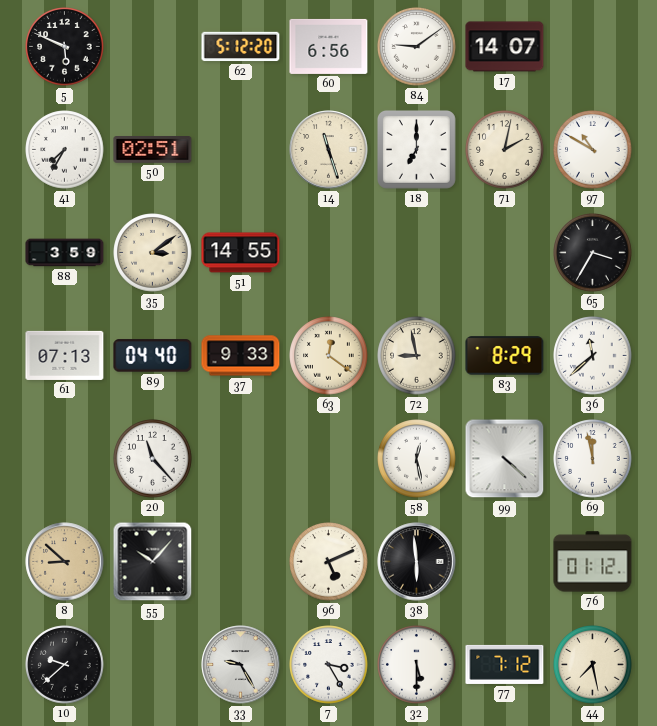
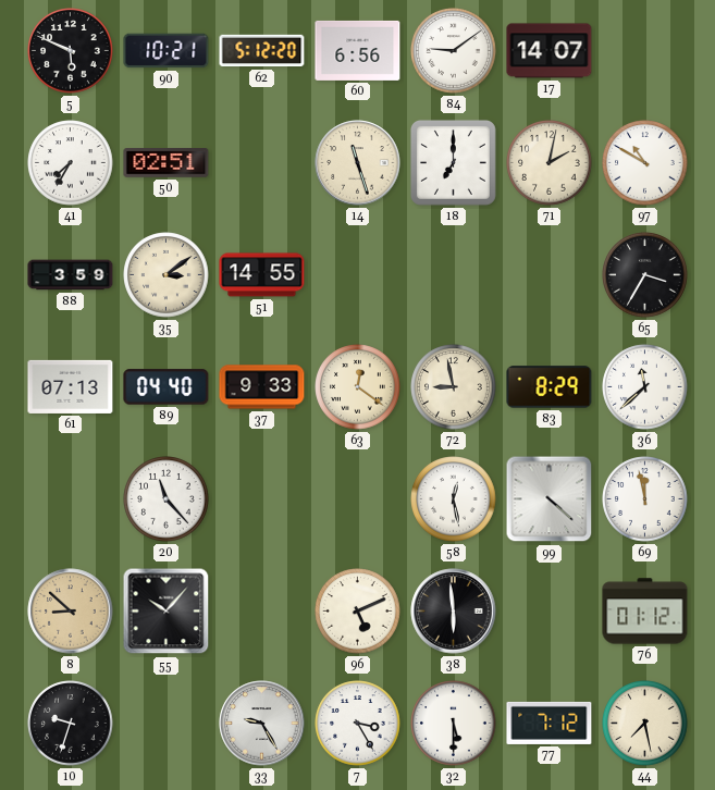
90: none -> 10:21
10: 9:38 -> 9:33
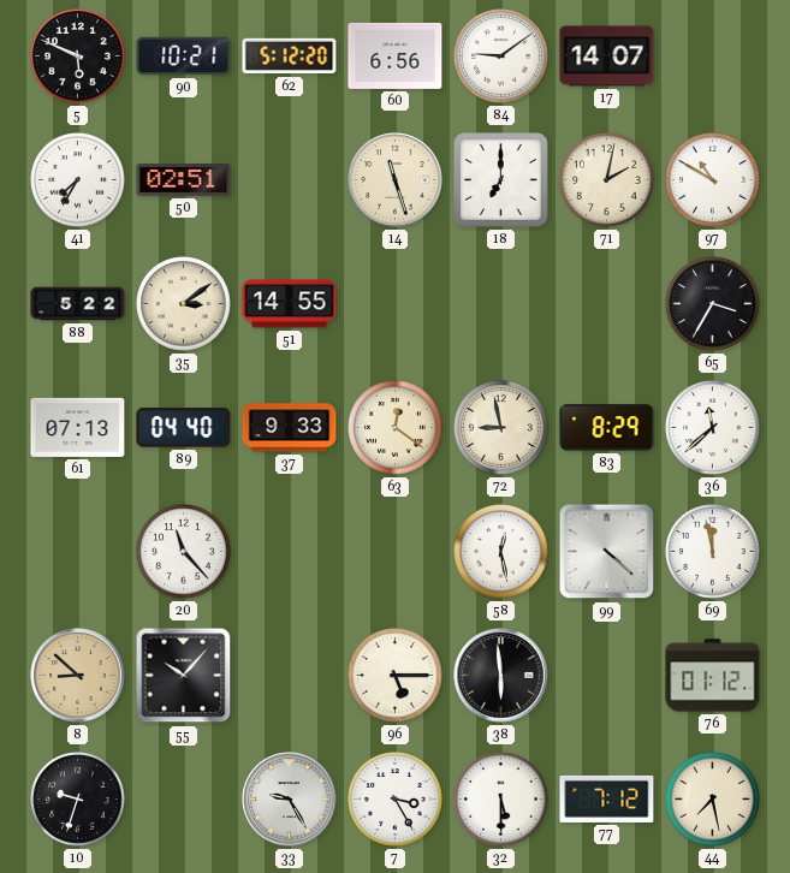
88: 3:59 -> 5:22
96: 5:11 -> 5:15
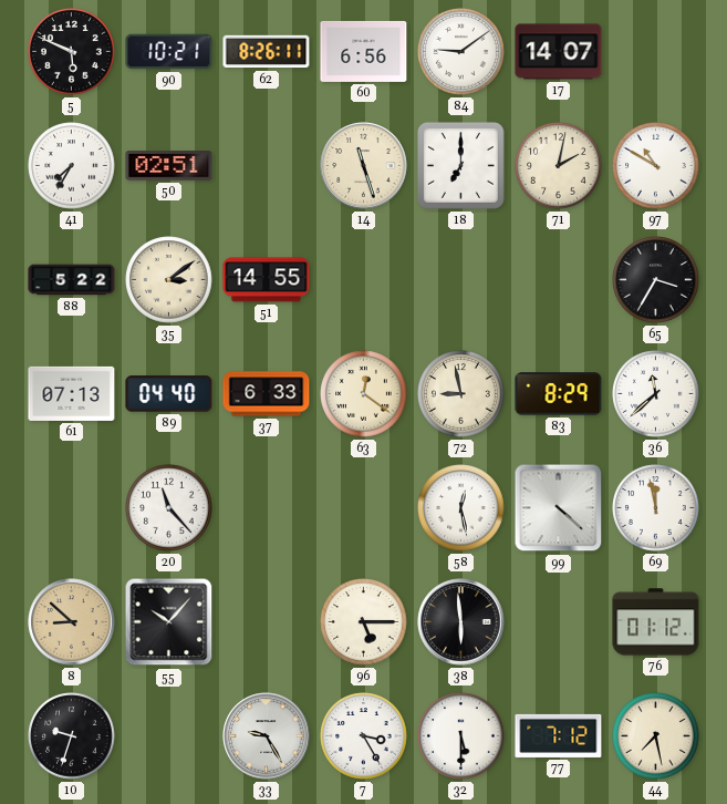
62: 5:12 -> 8:26
37: 9:33 -> 6:33
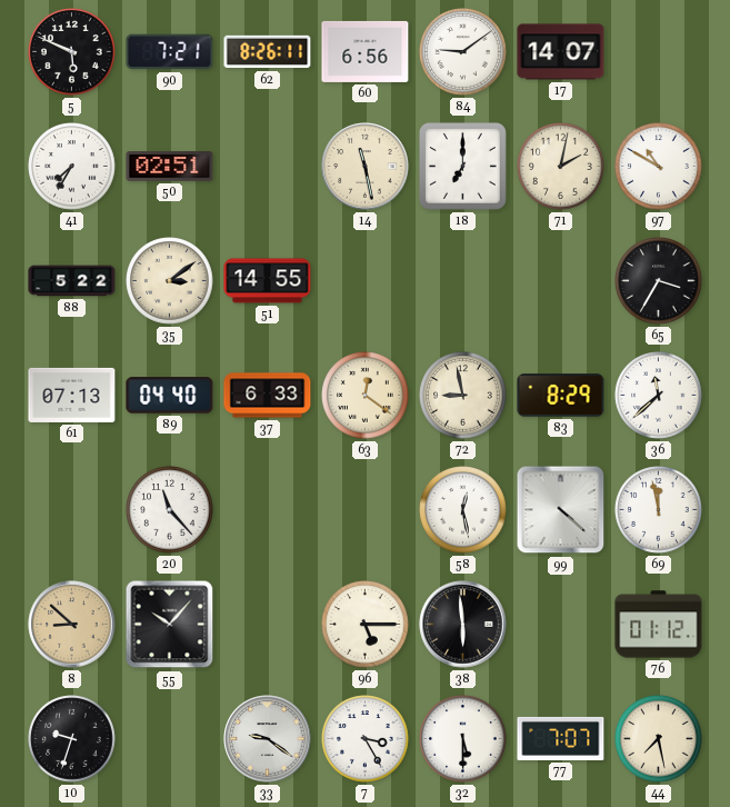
90: 10:21 -> 7:21
14: 11:27 -> 11:28
33: 9:25 -> 9:21
77: 7:12 -> 7:07
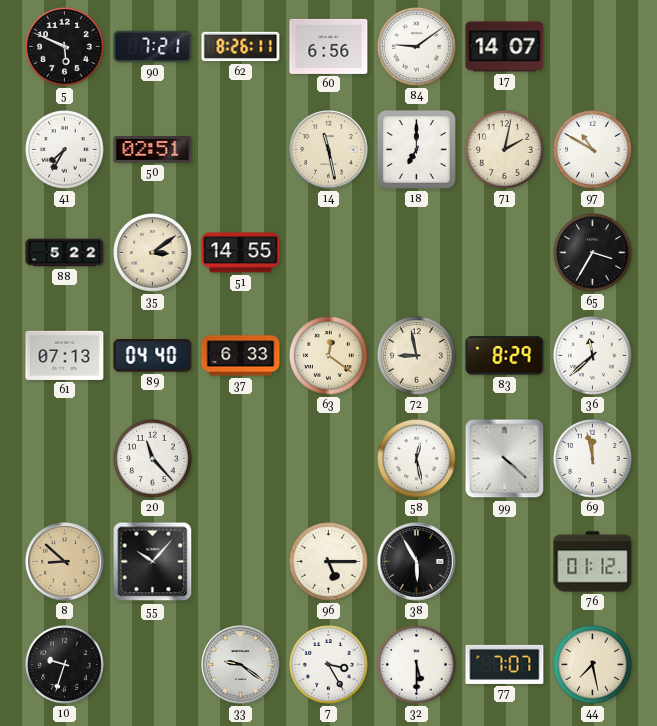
38: 5:59 -> 5:55
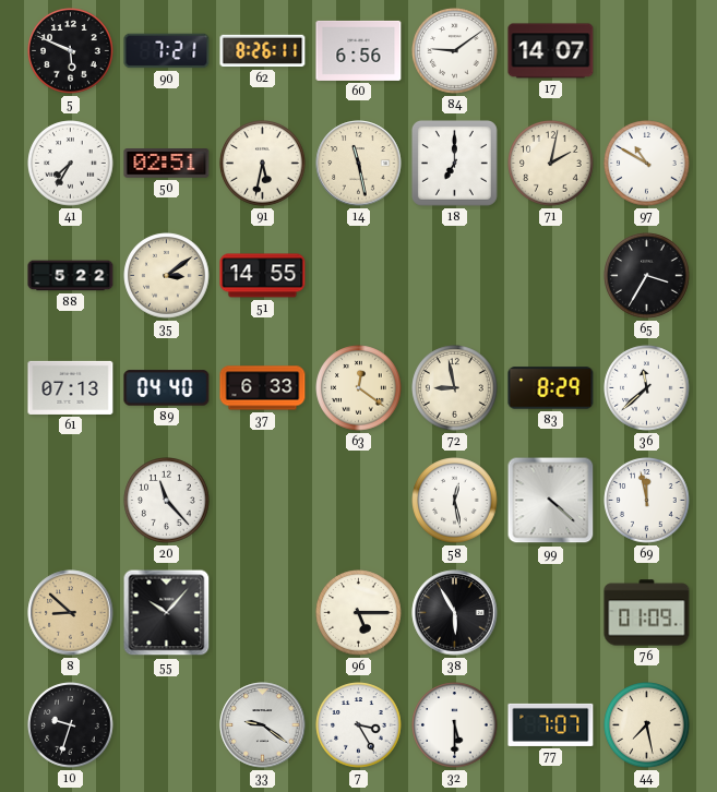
91: none -> 5:32
76: 01:12 -> 01:09
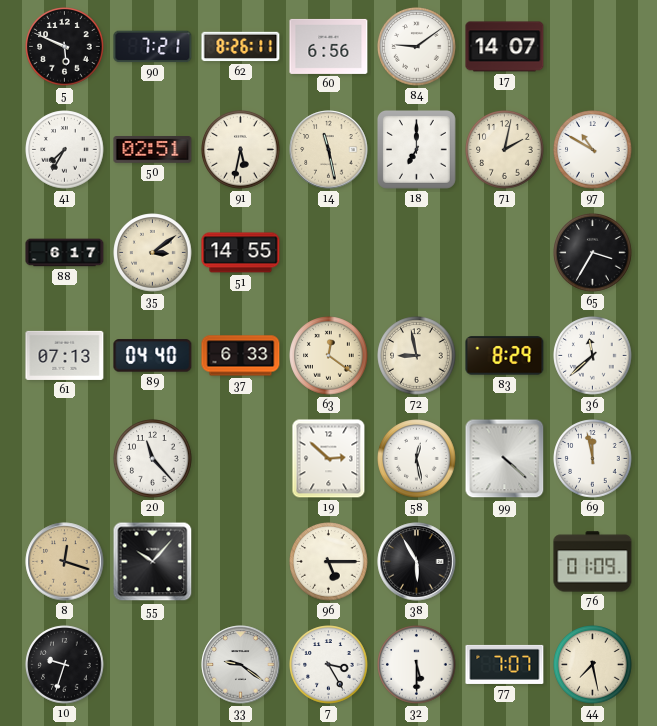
88: 5:22 -> 6:17
19: none -> 2:52
8: 8:52 -> 12:18
